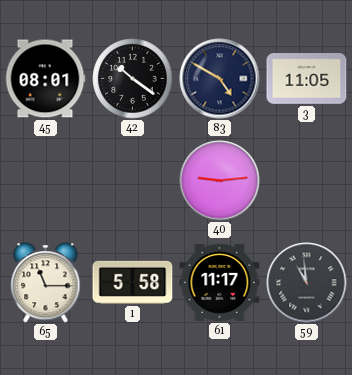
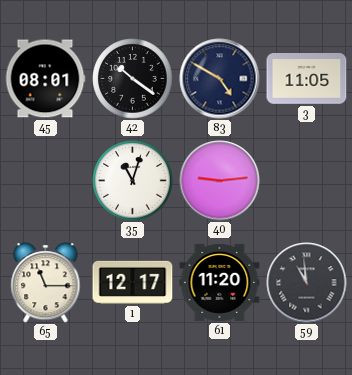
35: none -> 11:03
1: 5:58 -> 12:17
61: 11:17 -> 11:20
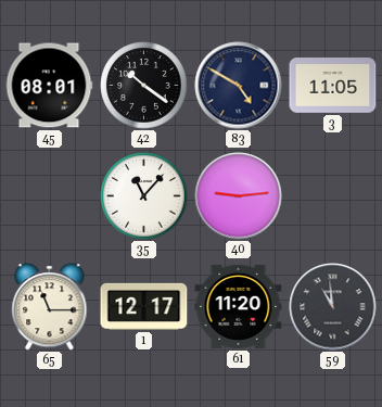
35: 11:03 -> 11:07
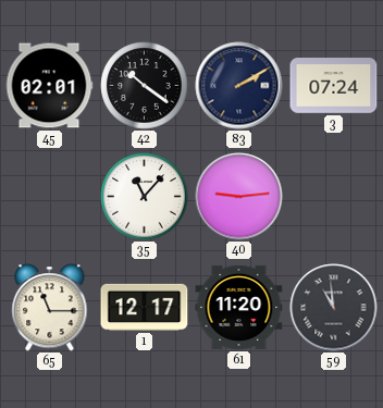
45: 08:01 -> 02:01
83: 4:50 -> 2:10
3: 11:05 -> 07:24
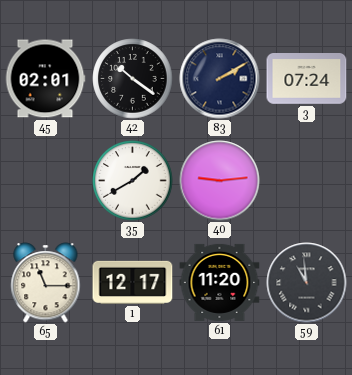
35: 11:07 -> 1:40
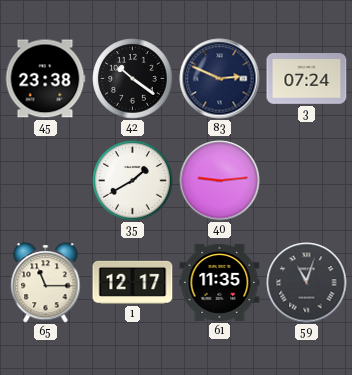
45: 02:01 -> 23:38
83: 2:10 -> 2:49
61: 11:20 -> 11:35
59: 10:59 -> 11:03
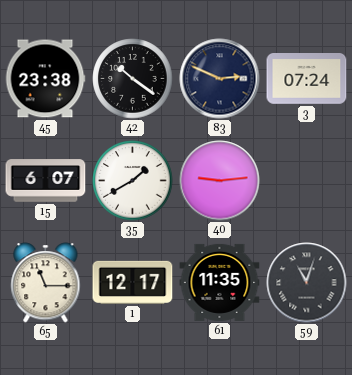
15: none -> 6:07
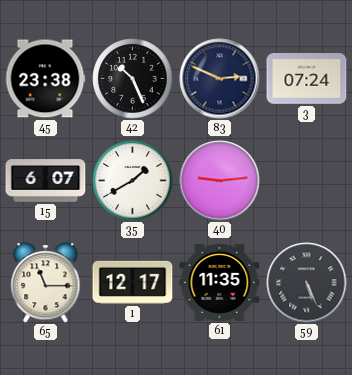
42: 10:21 -> 10:26
59: 11:03 -> 5:26
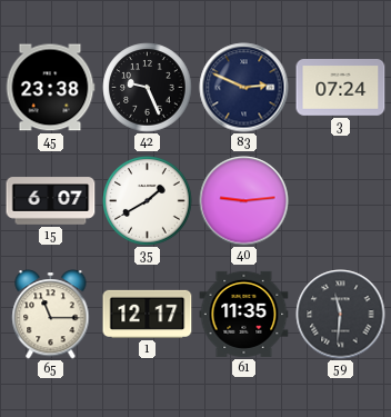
42: 10:26 -> 9:26
59: 5:26 -> 11:31
